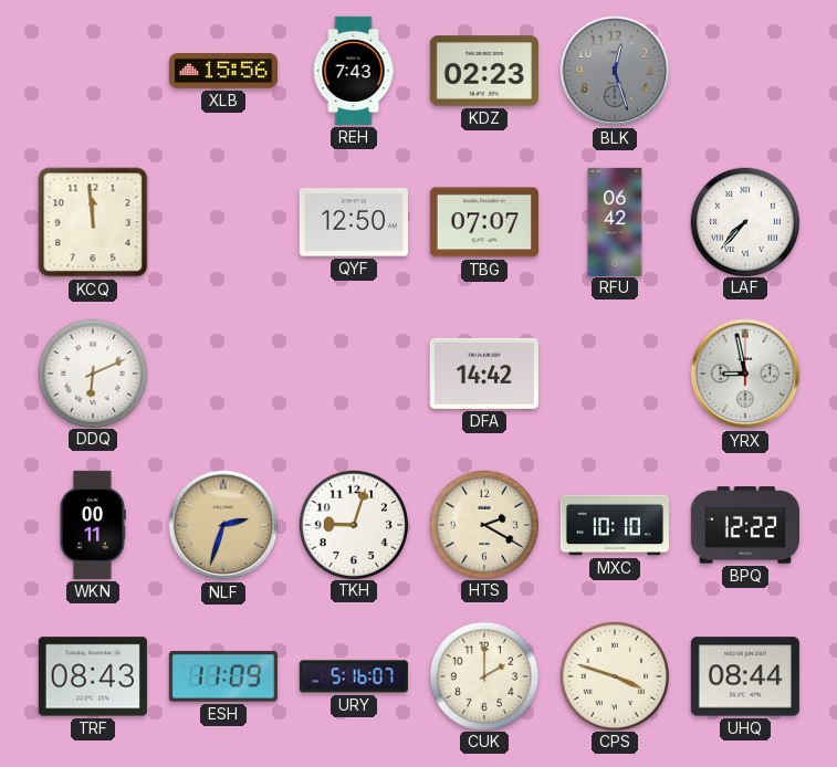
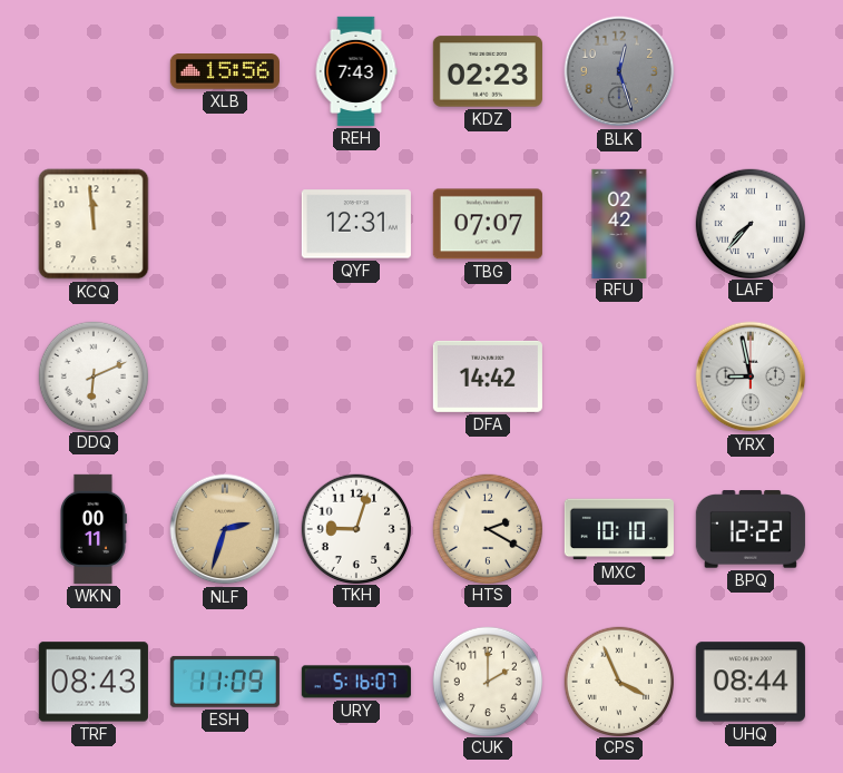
QYF: 12:50 -> 12:31
RFU: 06:42 -> 02:42
CPS: 3:48 -> 3:56
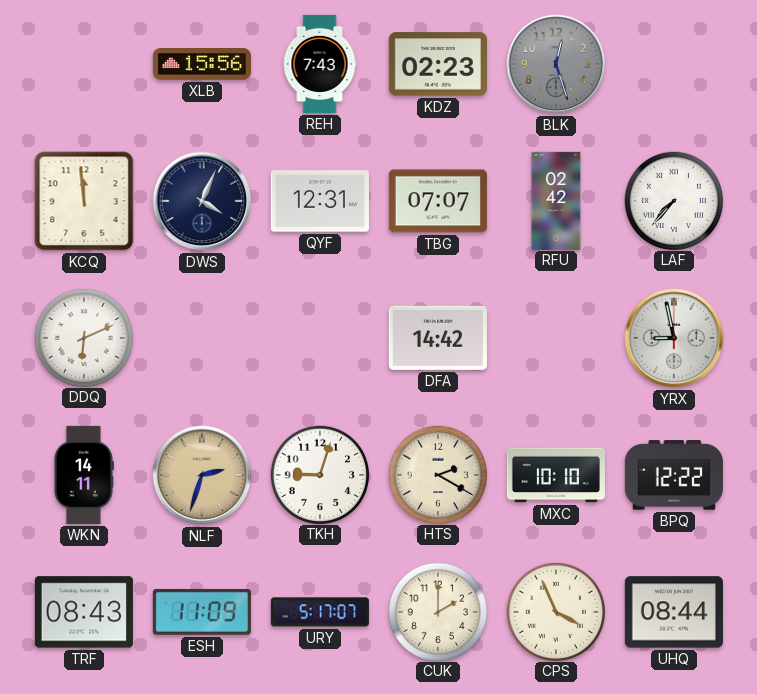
DWS: none -> 4:04
WKN: 00:11 -> 14:11
URY: 5:16 -> 5:17
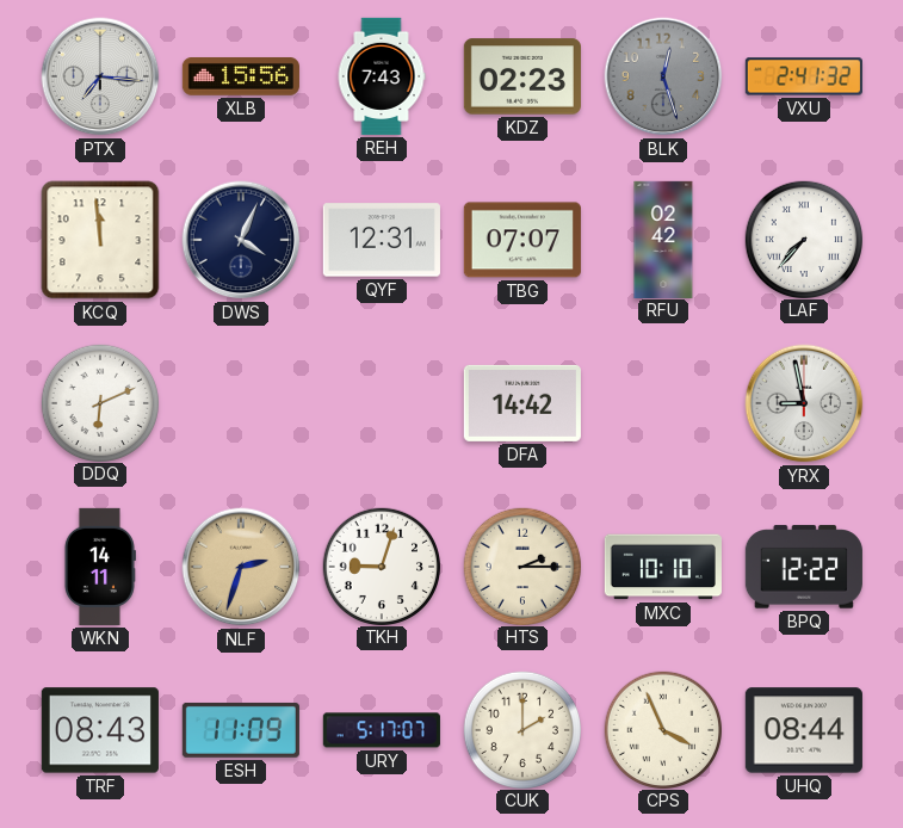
PTX: none -> 7:16
VXU: none -> 2:41
HTS: 2:20 -> 2:15
